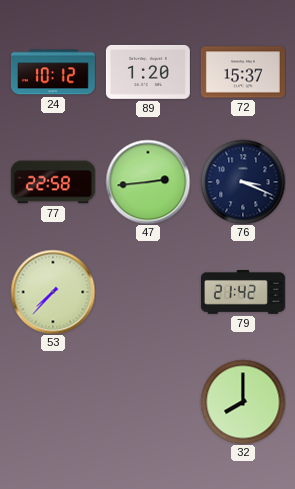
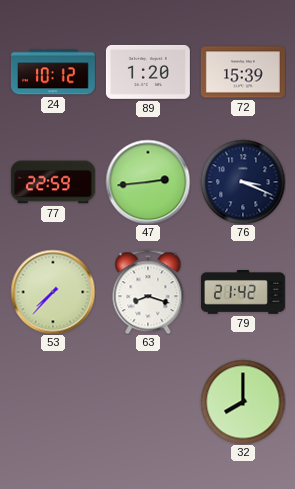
72: 15:37 -> 15:39
77: 22:58 -> 22:59
63: none -> 8:18
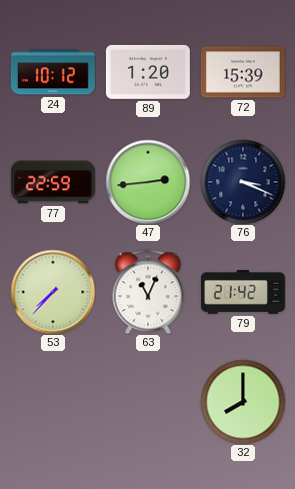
63: 8:18 -> 11:04
